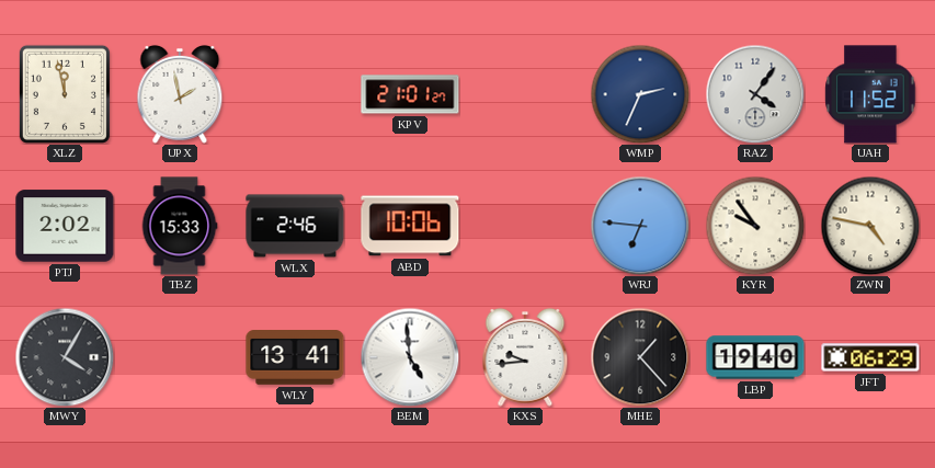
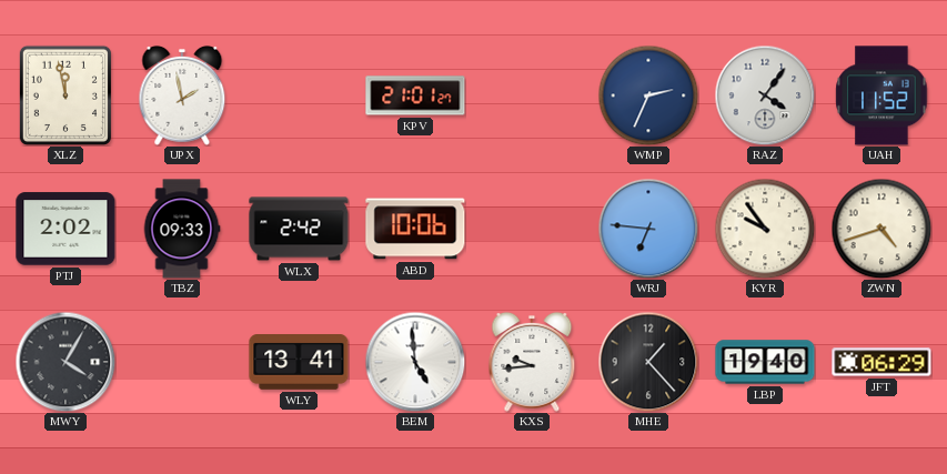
TBZ: 15:33 -> 09:33
WLX: 2:46 -> 2:42
ZWN: 4:47 -> 4:42
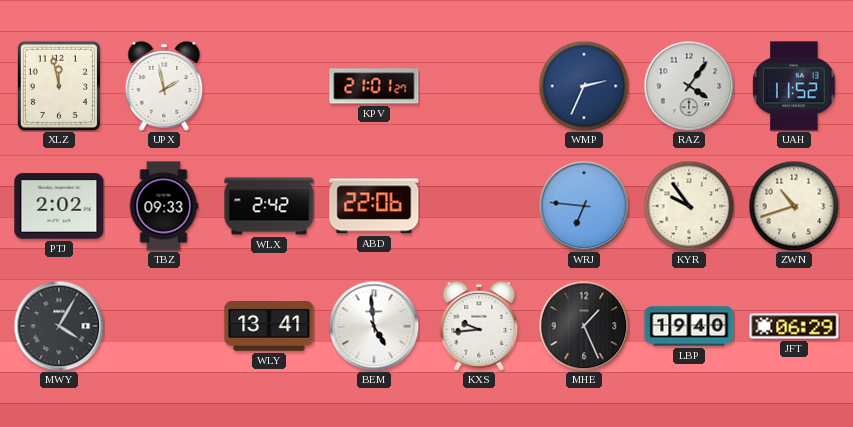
ABD: 10:06 -> 22:06
ZWN: 4:42 -> 10:42
MHE: 1:23 -> 1:26
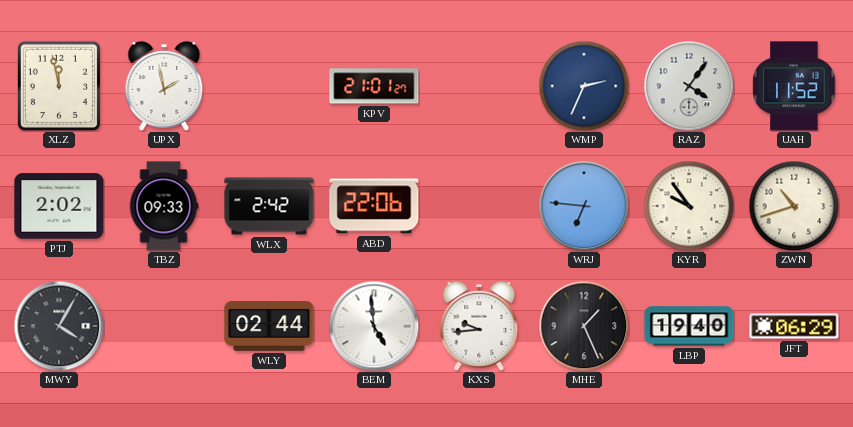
WLY: 13:41 -> 02:44
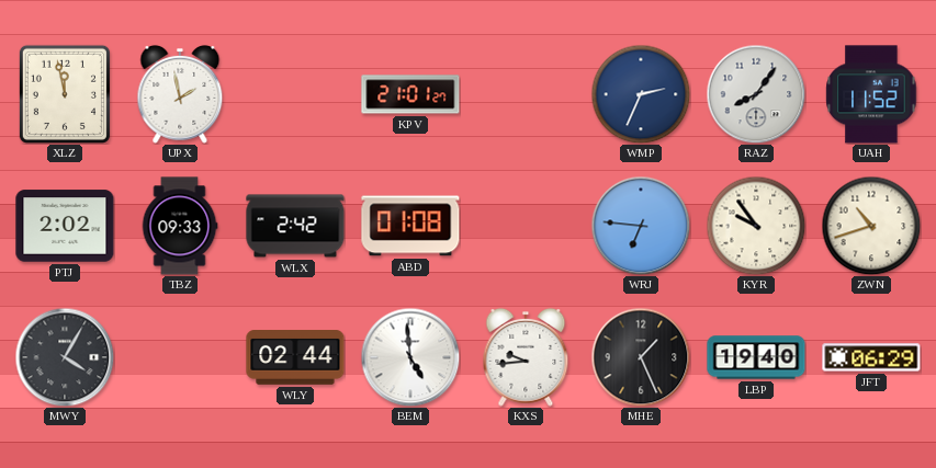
RAZ: 4:06 -> 8:06
ABD: 22:06 -> 01:08
